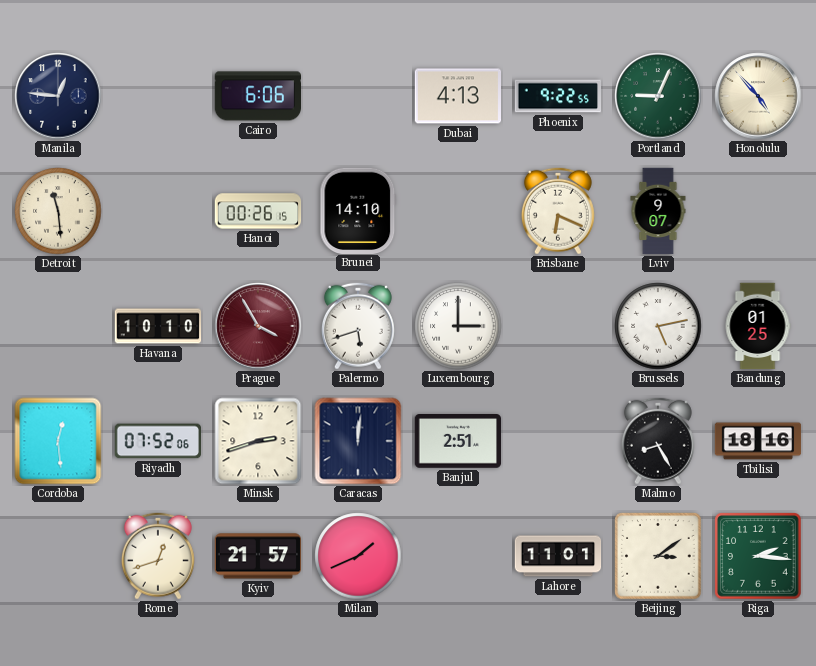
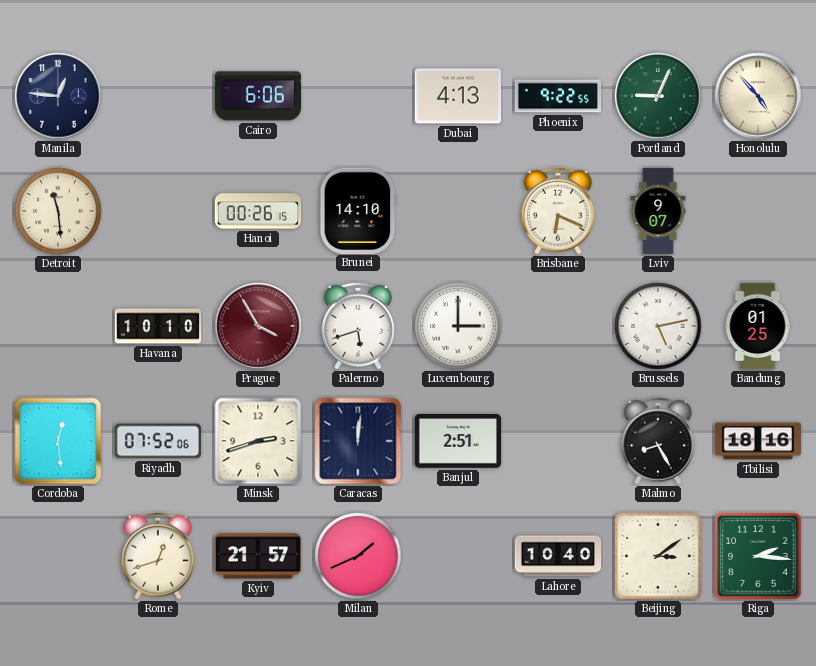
Lahore: 11:01 -> 10:40
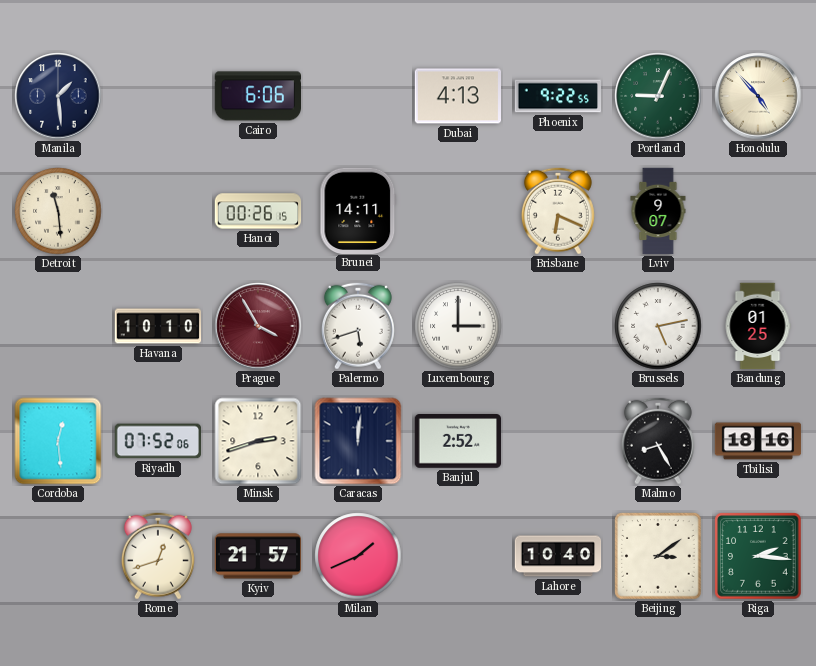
Manila: 12:46 -> 1:29
Brunei: 14:10 -> 14:11
Banjul: 2:51 -> 2:52
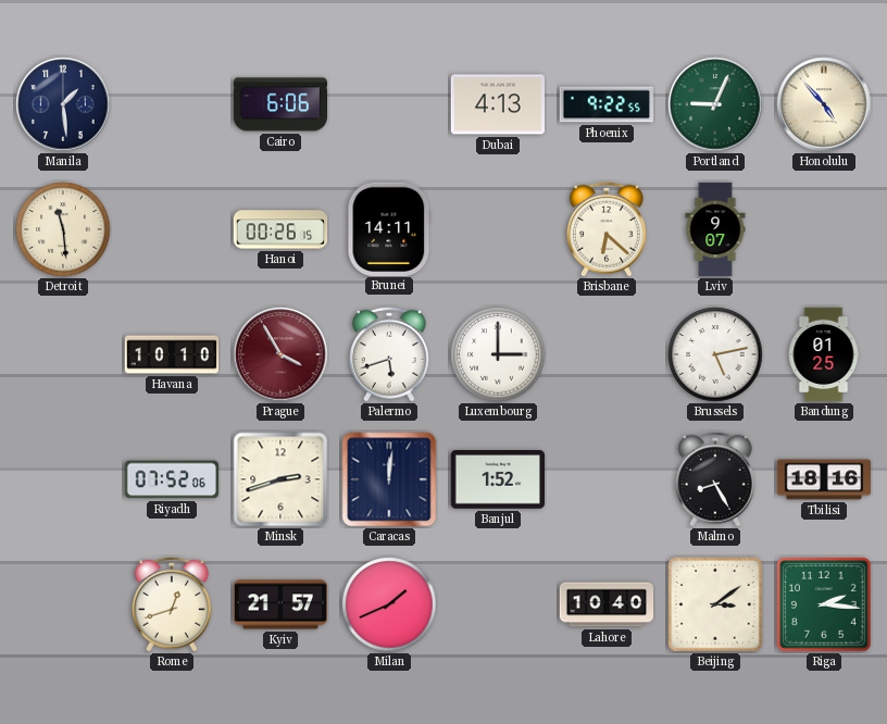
Brisbane: 6:19 -> 6:22
Cordoba: 12:29 -> none
Banjul: 2:52 -> 1:52
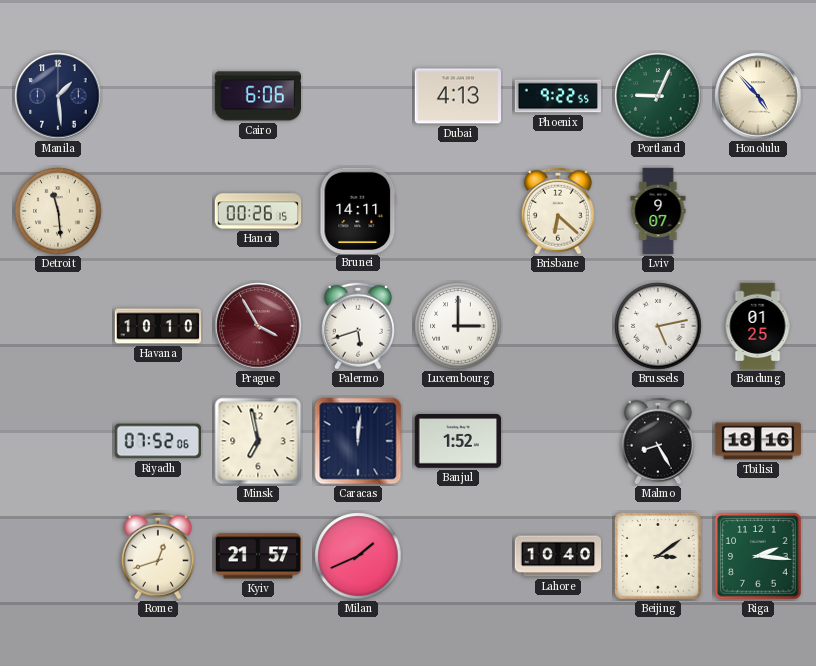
Minsk: 2:42 -> 6:58
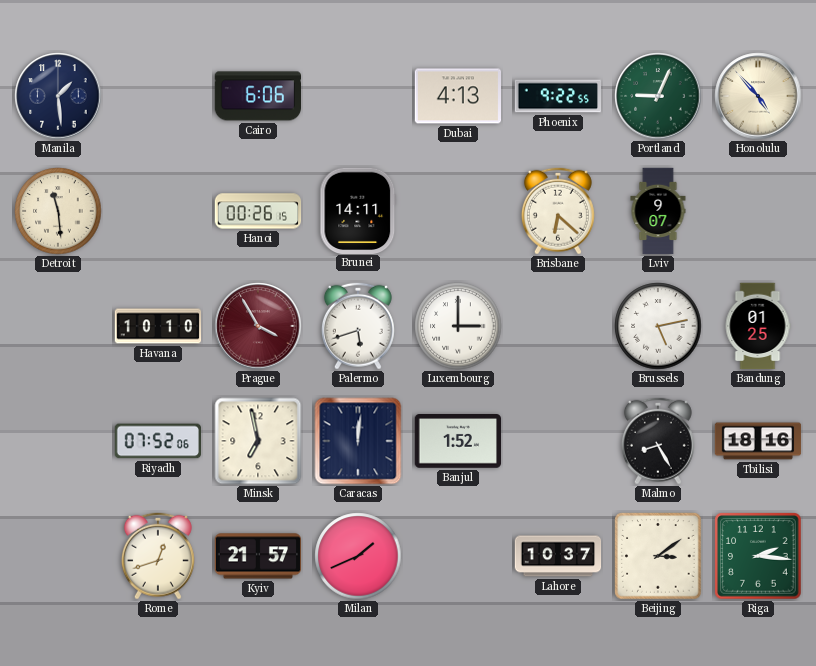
Lahore: 10:40 -> 10:37
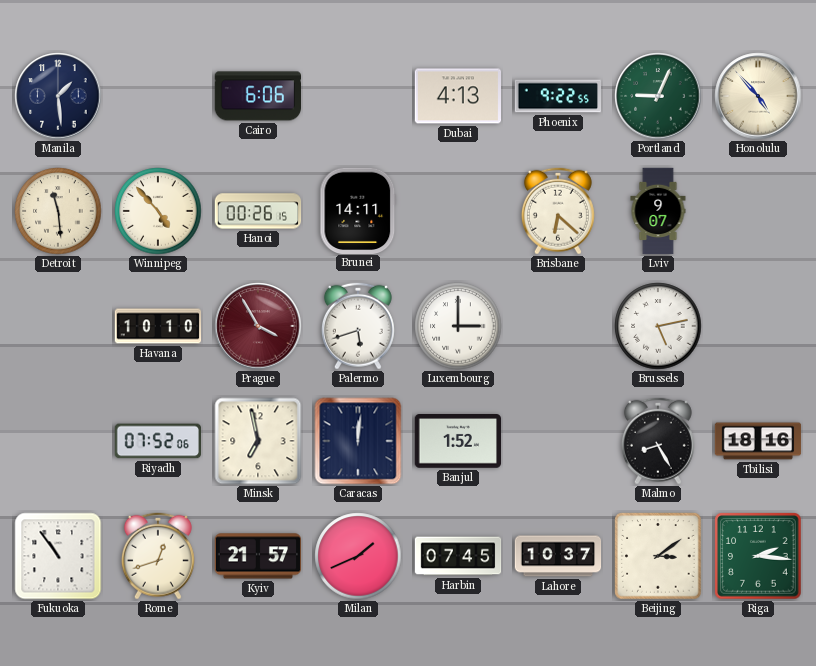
Winnipeg: none -> 4:53
Bandung: 01:25 -> none
Fukuoka: none -> 10:54
Harbin: none -> 07:45
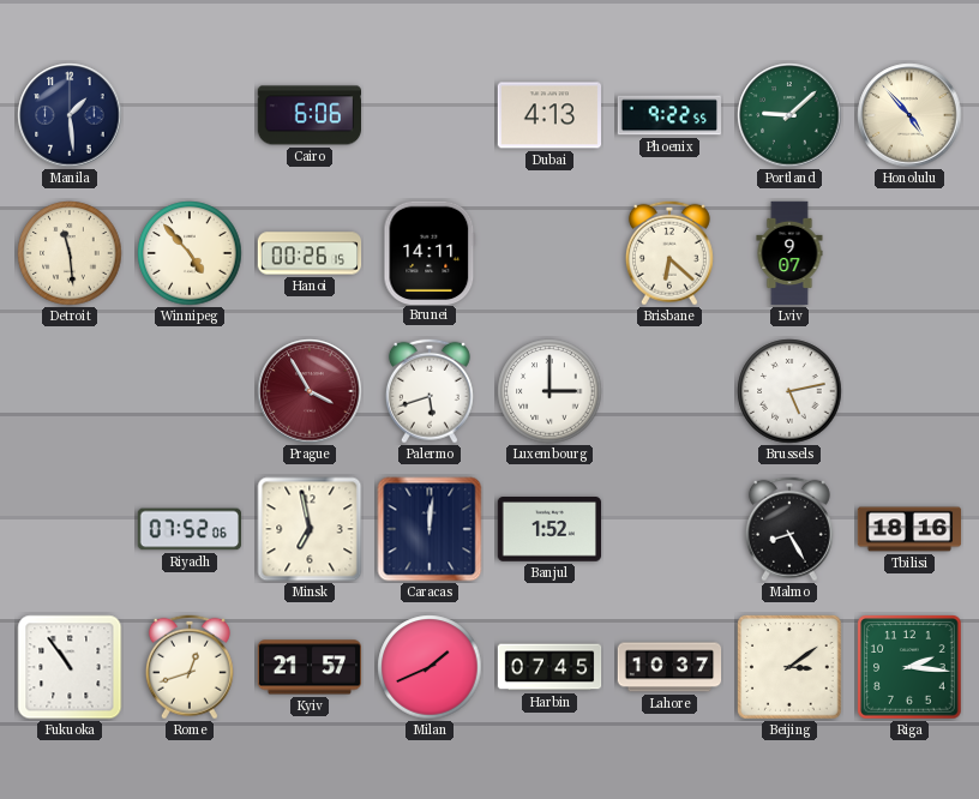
Portland: 9:04 -> 9:08
Havana: 10:10 -> none
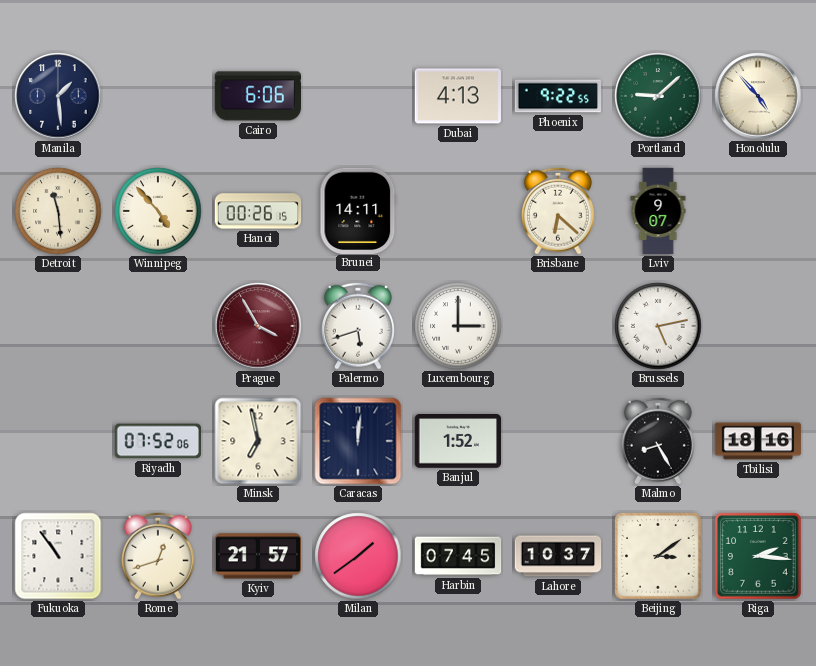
Milan: 1:41 -> 1:39
